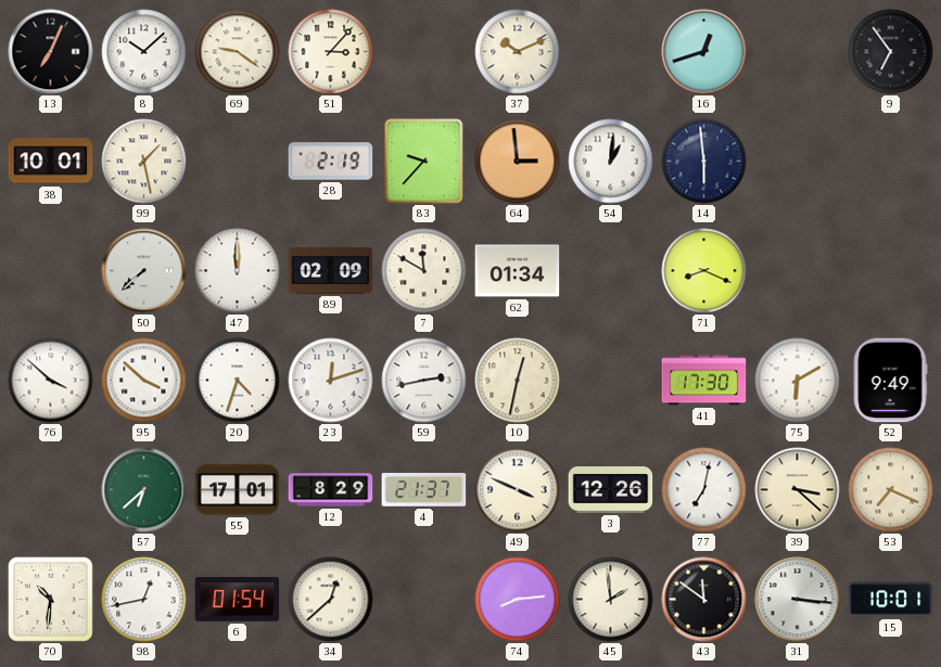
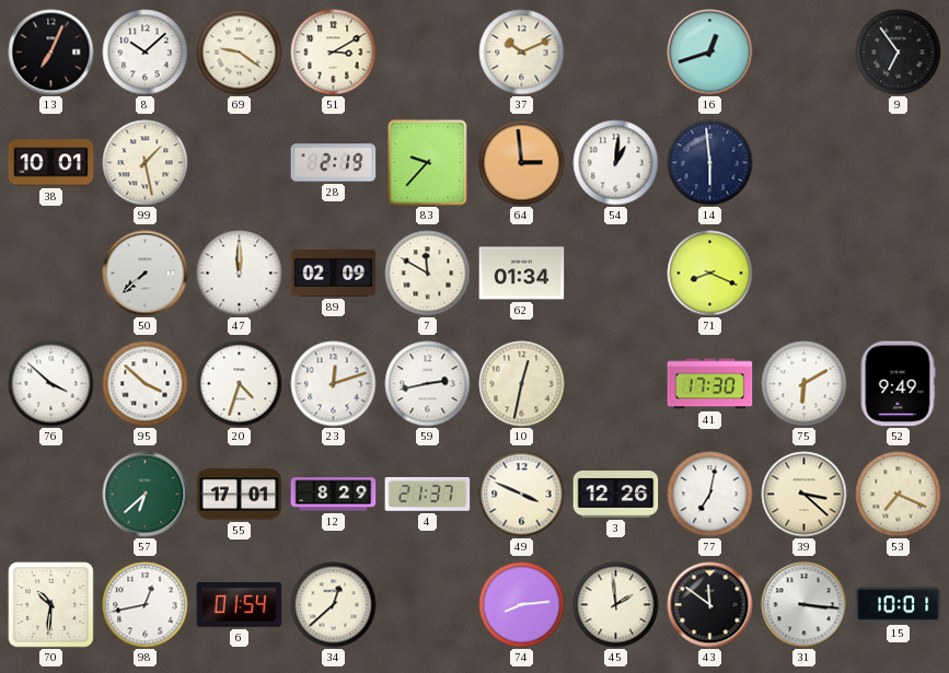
51: 3:07 -> 3:10
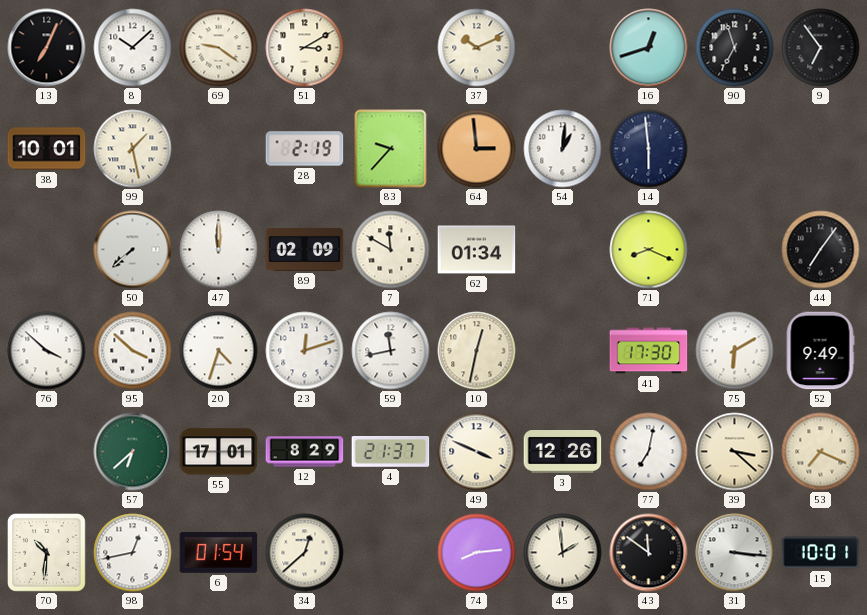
90: none -> 6:57
44: none -> 7:06
59: 2:43 -> 11:43
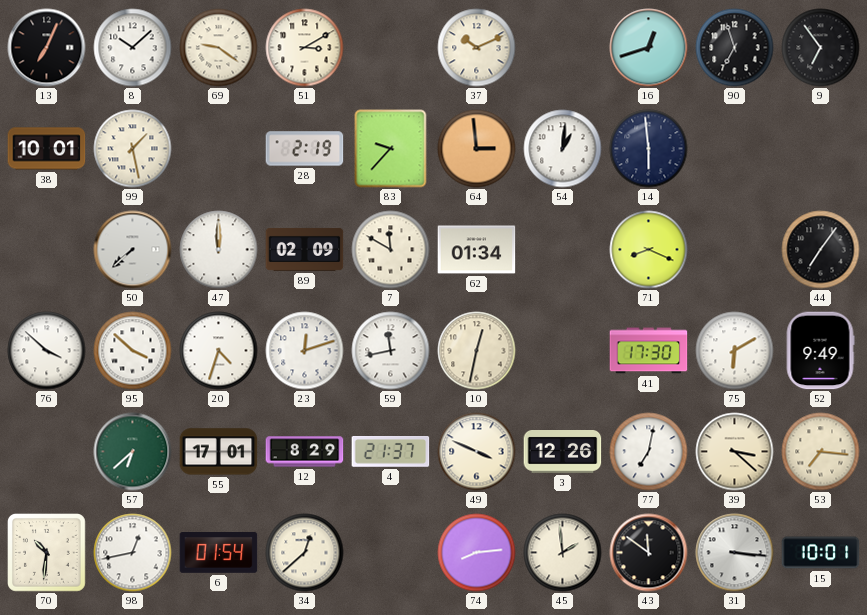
53: 7:19 -> 7:16
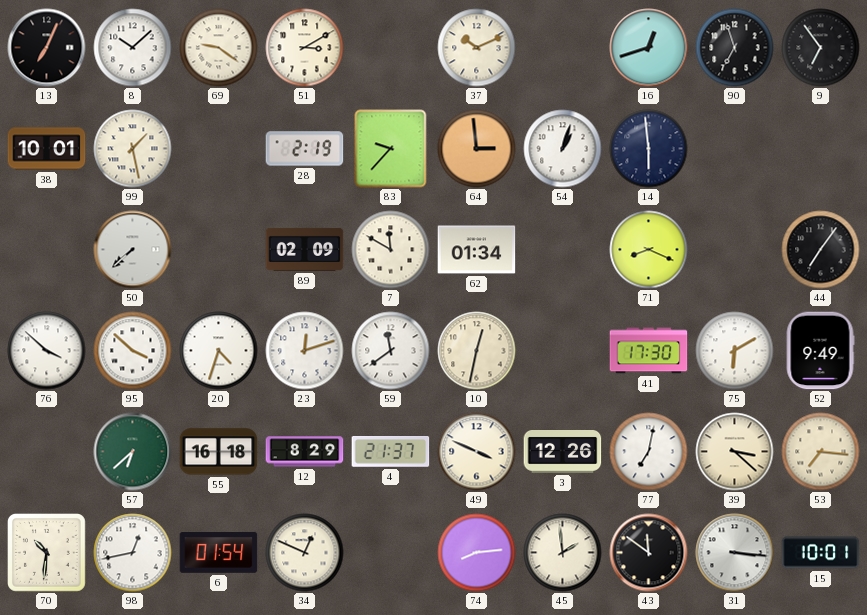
54: 1:01 -> 1:03
47: 12:00 -> none
59: 11:43 -> 11:39
55: 17:01 -> 16:18
34: 12:38 -> 12:49
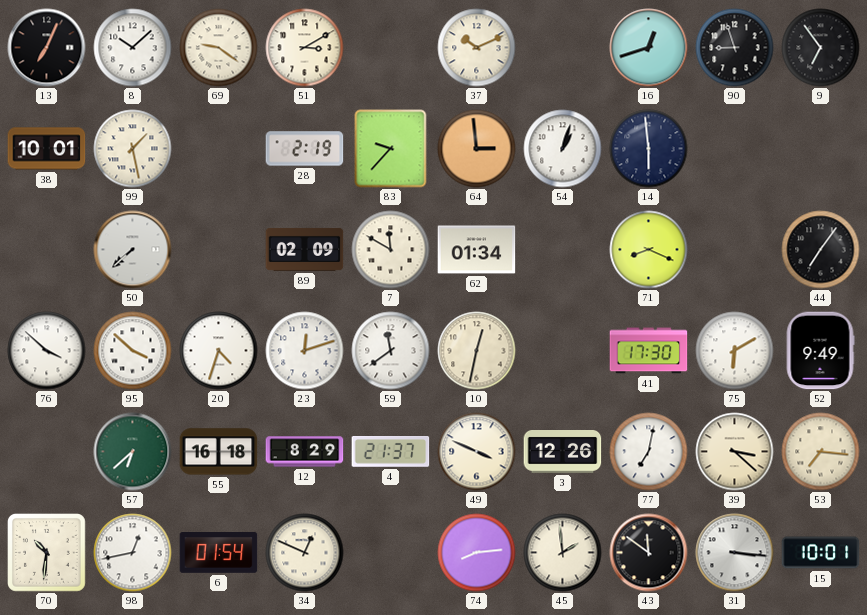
90: 6:57 -> 8:57
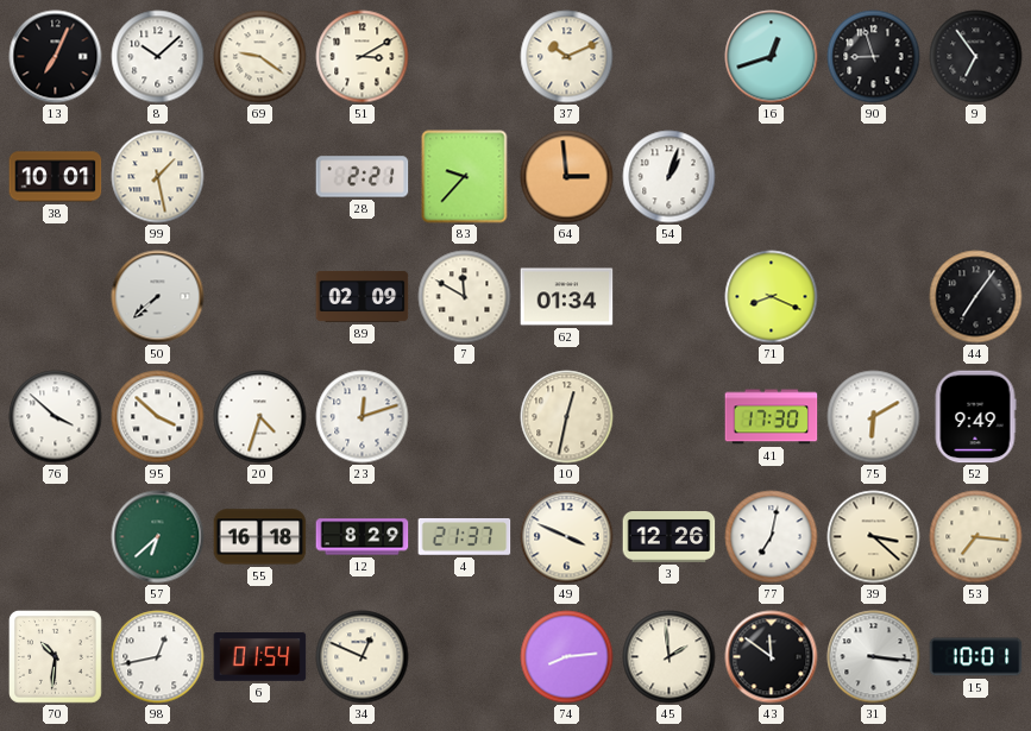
28: 2:19 -> 2:21
14: 5:59 -> none
59: 11:39 -> none
